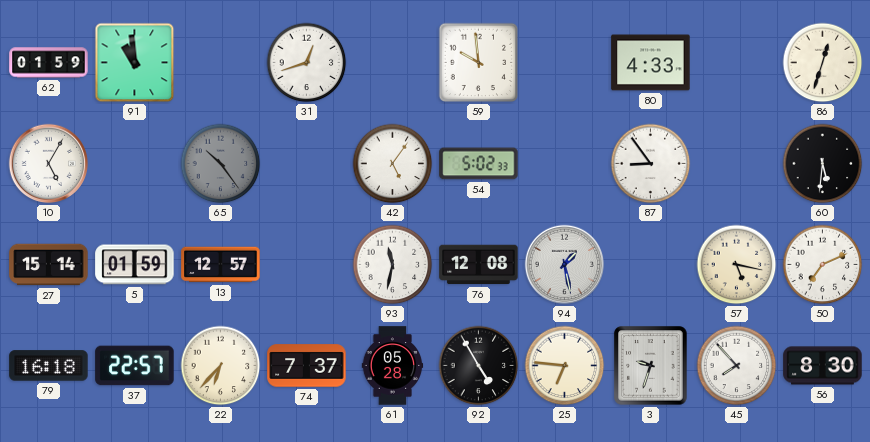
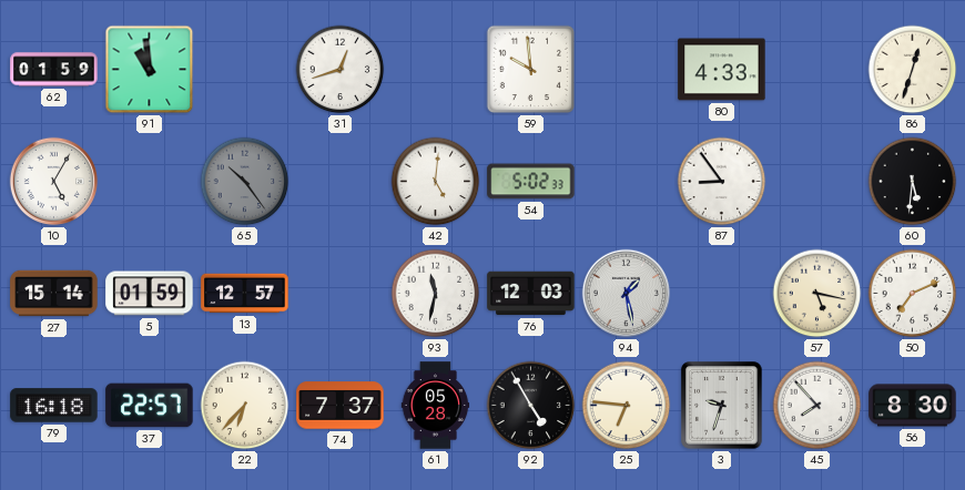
42: 5:06 -> 5:01
76: 12:08 -> 12:03
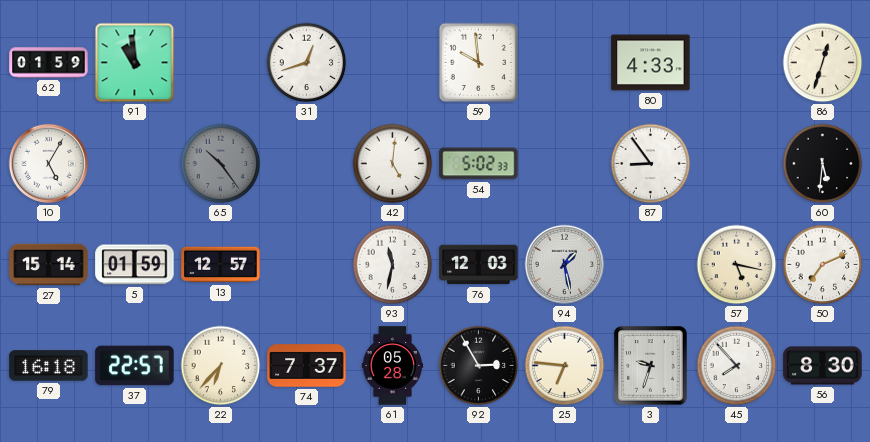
92: 4:55 -> 2:55
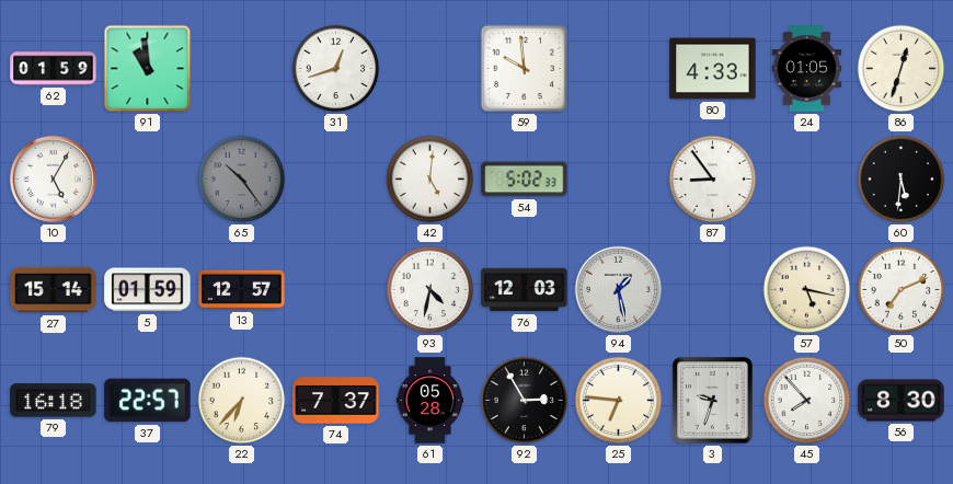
24: none -> 01:05
93: 11:32 -> 4:32
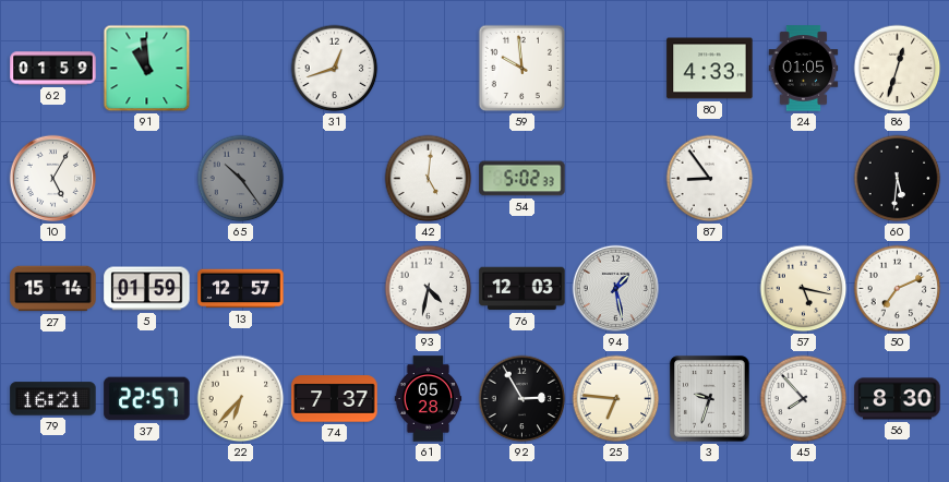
79: 16:18 -> 16:21
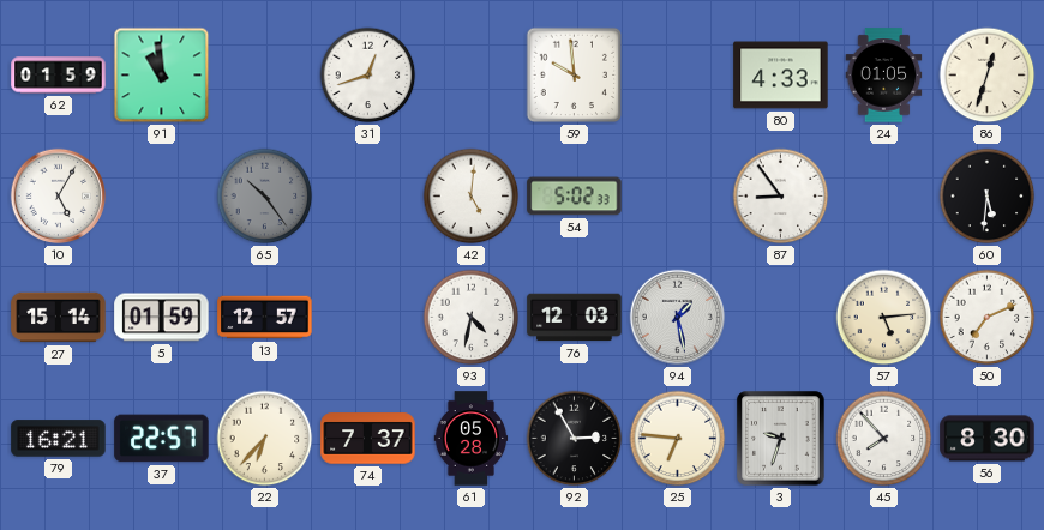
57: 5:17 -> 5:14
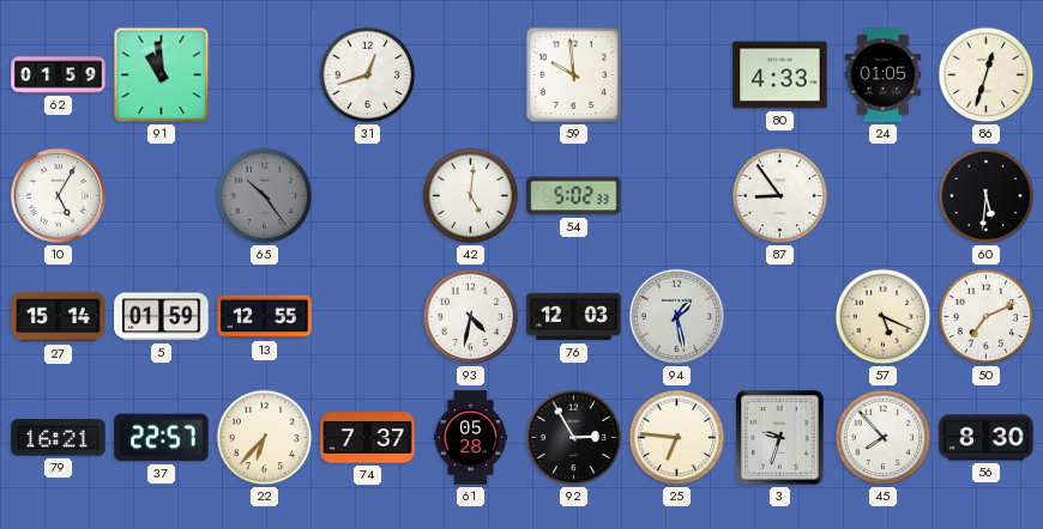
13: 12:57 -> 12:55
57: 5:14 -> 5:19
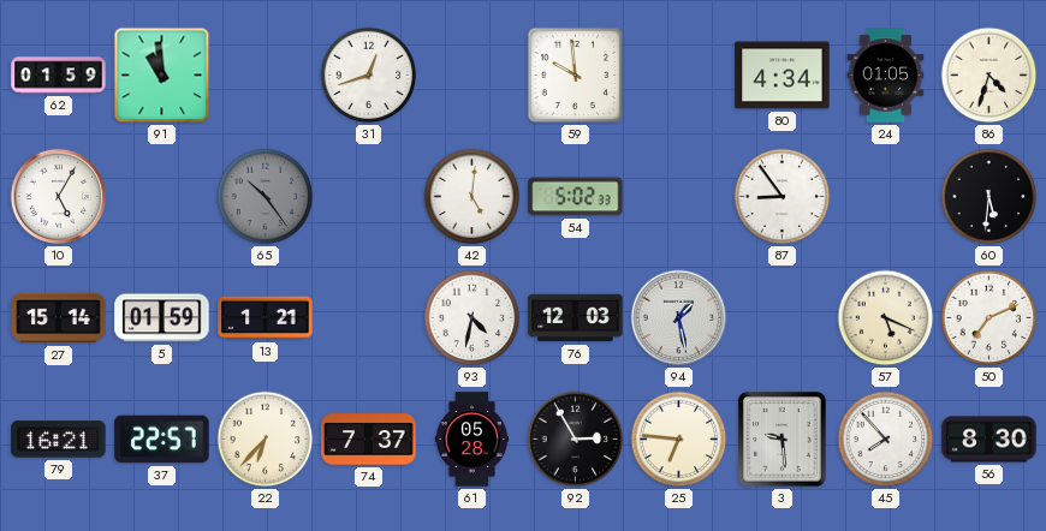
80: 4:33 -> 4:34
86: 12:33 -> 4:33
13: 12:55 -> 1:21
3: 9:33 -> 9:29
